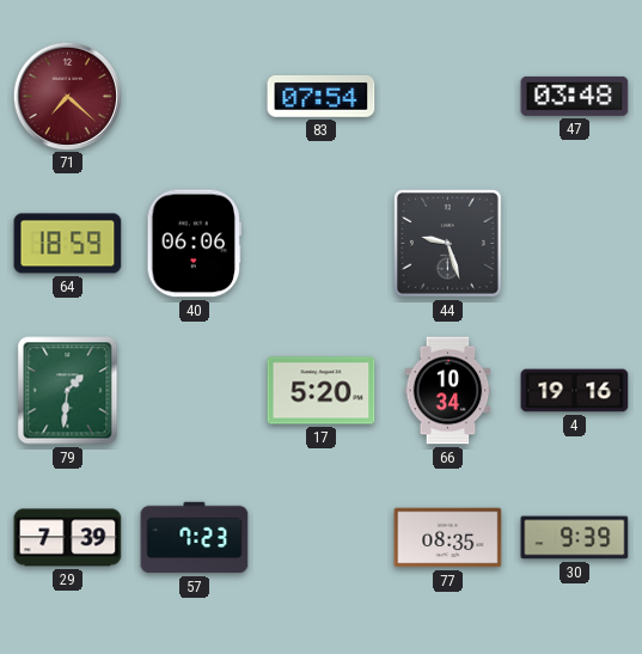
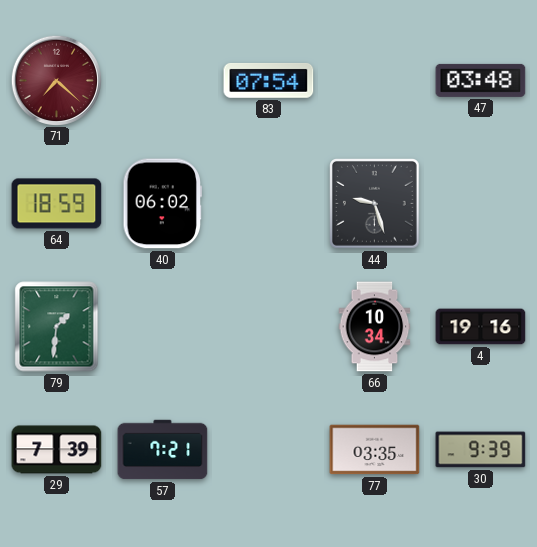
40: 06:06 -> 06:02
17: 5:20 -> none
57: 7:23 -> 7:21
77: 08:35 -> 03:35
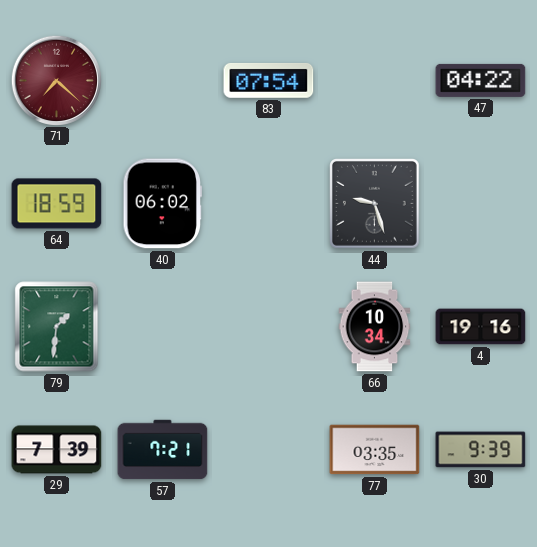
47: 03:48 -> 04:22
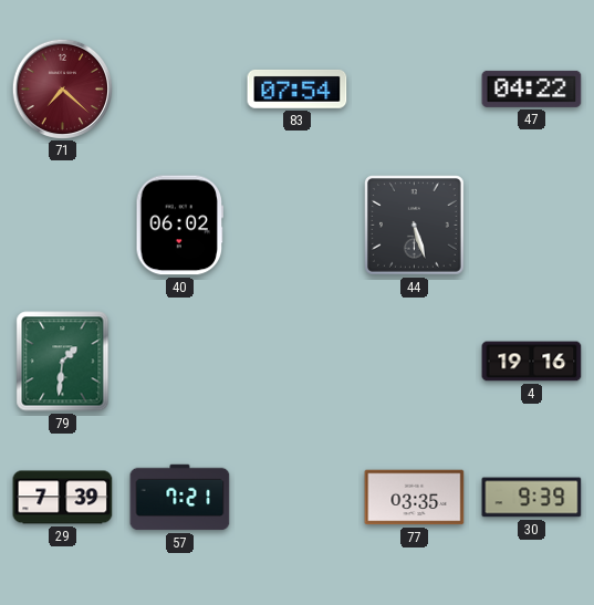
64: 18:59 -> none
44: 9:27 -> 5:27
66: 10:34 -> none
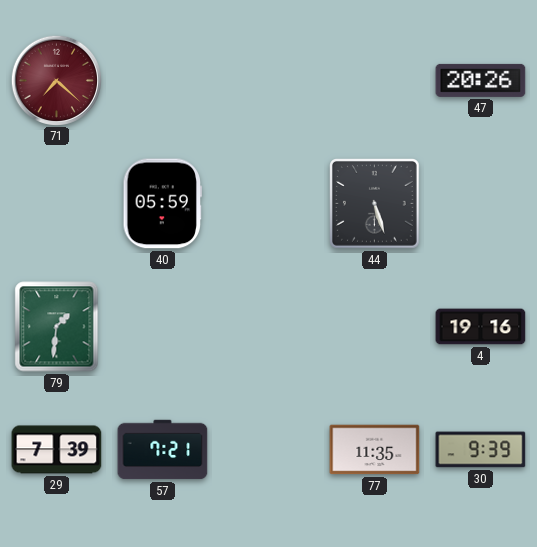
83: 07:54 -> none
47: 04:22 -> 20:26
40: 06:02 -> 05:59
77: 03:35 -> 11:35
